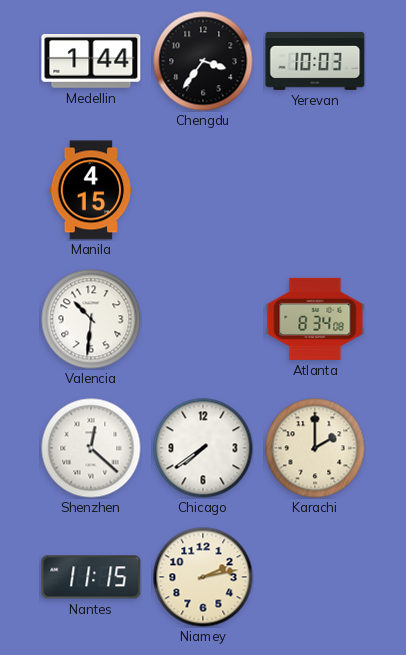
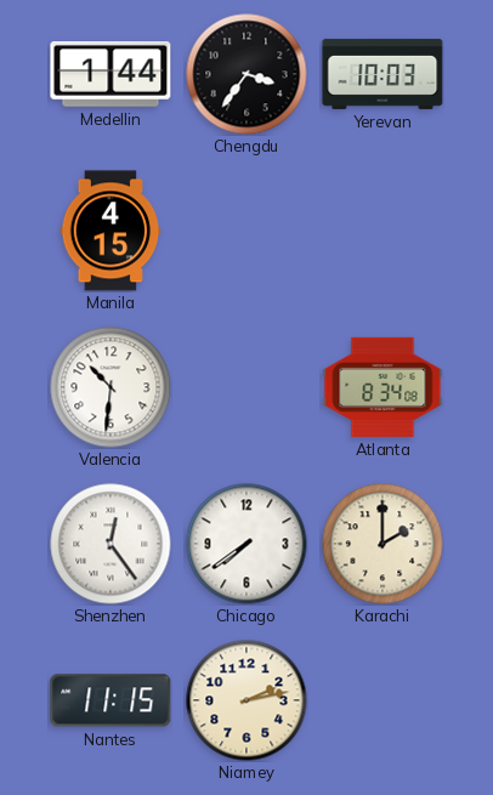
Shenzhen: 12:22 -> 12:24
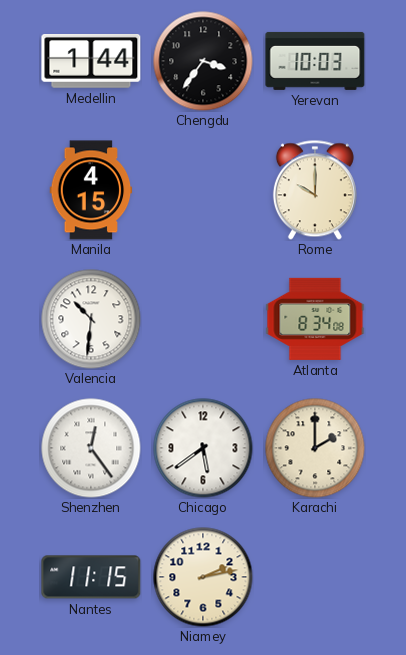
Rome: none -> 10:00
Chicago: 7:39 -> 5:39
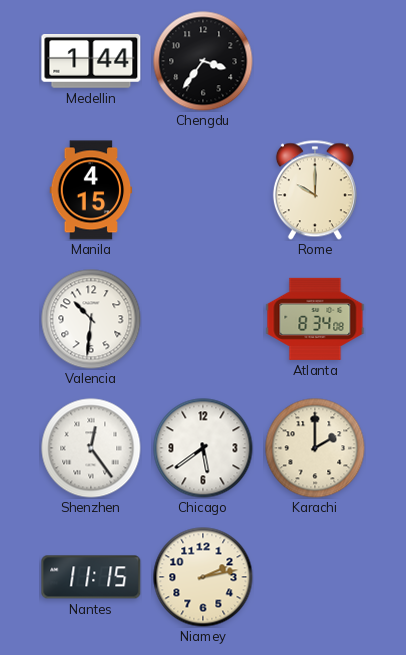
Yerevan: 10:03 -> none
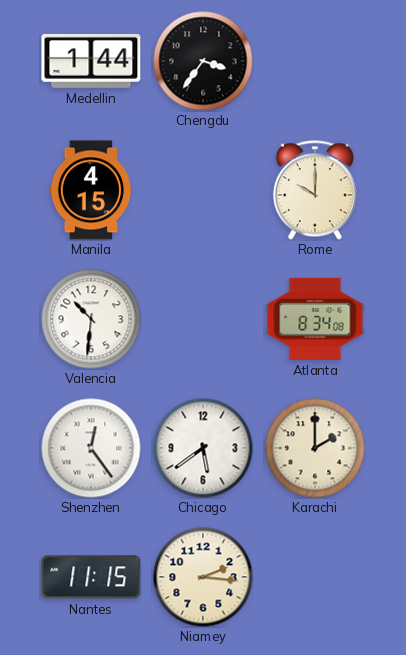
Niamey: 2:13 -> 2:16
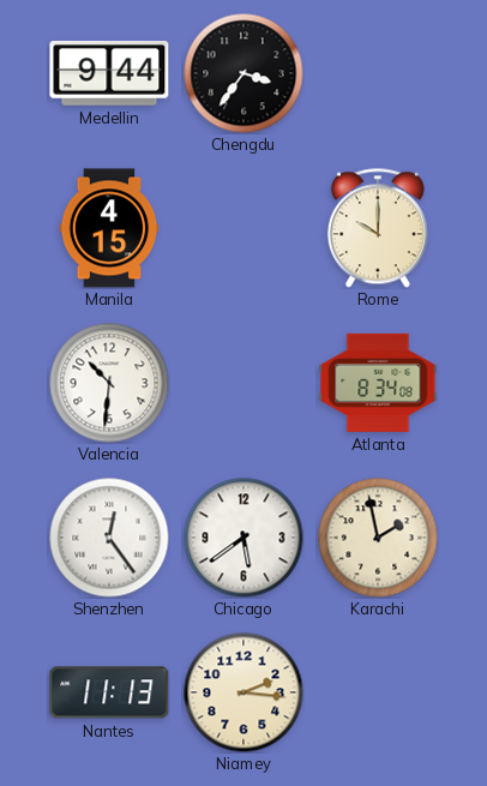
Medellin: 1:44 -> 9:44
Karachi: 2:00 -> 1:58
Nantes: 11:15 -> 11:13
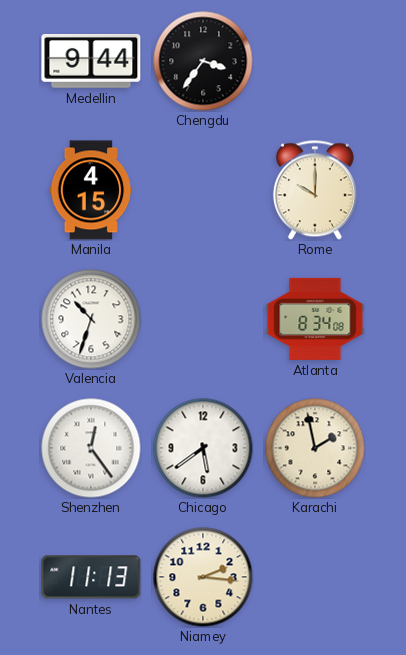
Valencia: 10:31 -> 10:33
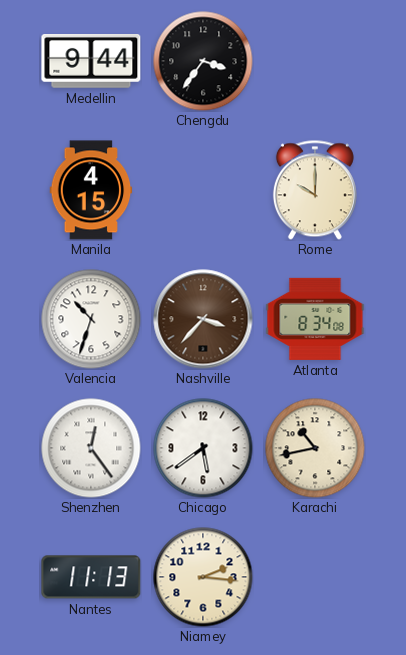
Nashville: none -> 3:37
Karachi: 1:58 -> 10:43
